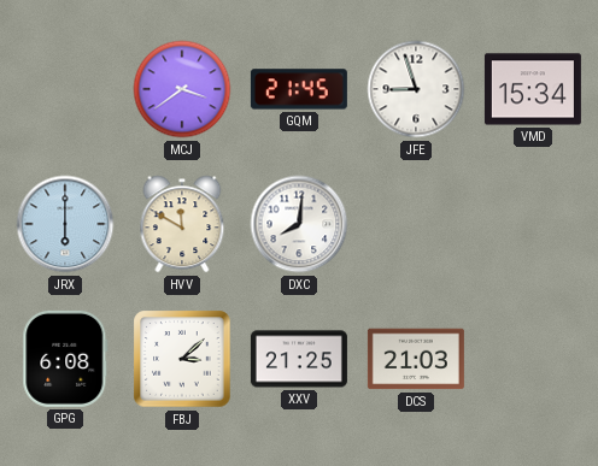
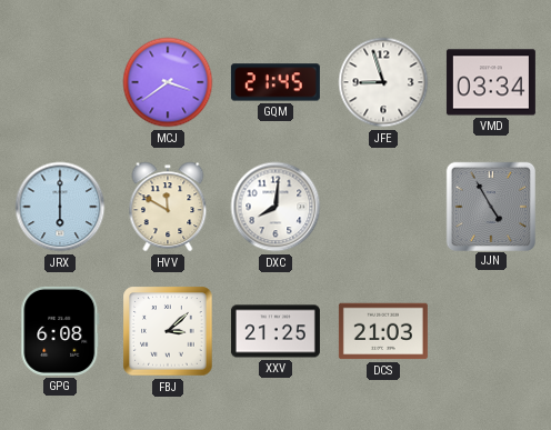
VMD: 15:34 -> 03:34
JJN: none -> 4:55
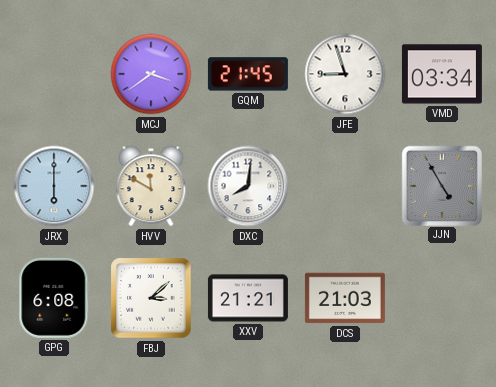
XXV: 21:25 -> 21:21
